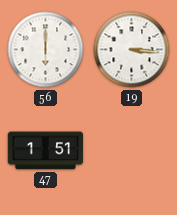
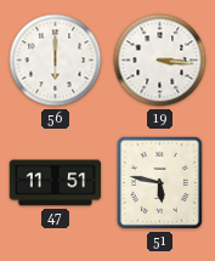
47: 1:51 -> 11:51
51: none -> 5:47
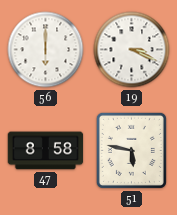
19: 3:16 -> 3:19
47: 11:51 -> 8:58
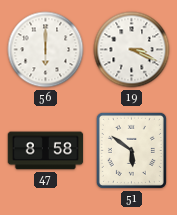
51: 5:47 -> 5:51
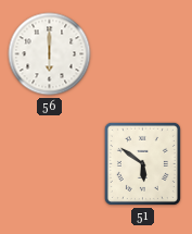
19: 3:19 -> none
47: 8:58 -> none
